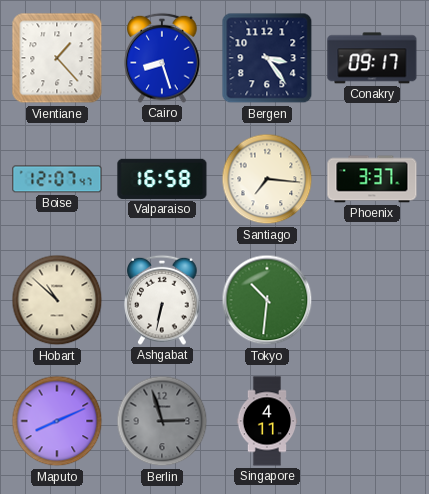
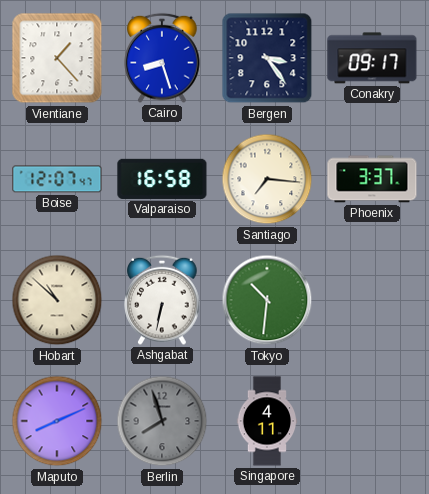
Berlin: 2:57 -> 7:57
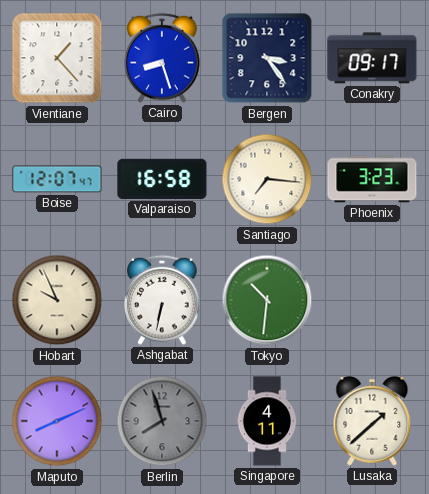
Phoenix: 3:37 -> 3:23
Hobart: 10:52 -> 9:56
Lusaka: none -> 1:38
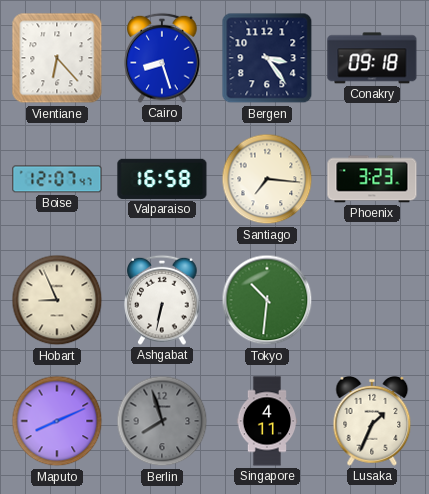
Vientiane: 1:23 -> 6:23
Conakry: 09:17 -> 09:18
Hobart: 9:56 -> 8:56
Lusaka: 1:38 -> 1:34
